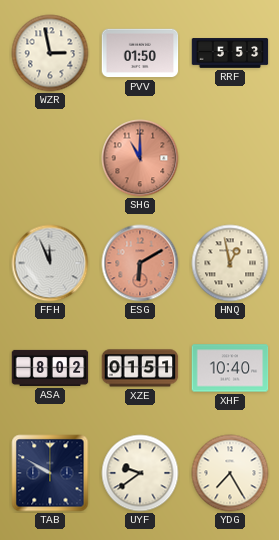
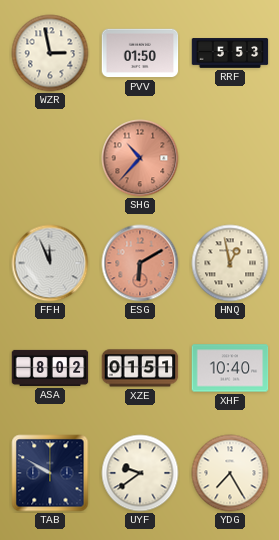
SHG: 11:00 -> 10:37
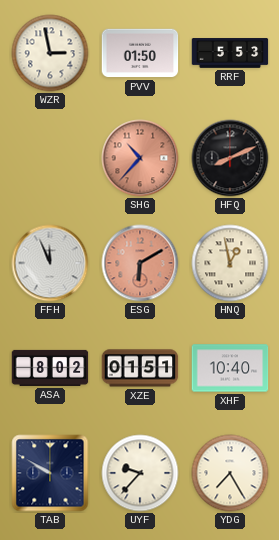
HFQ: none -> 8:11
UYF: 9:39 -> 9:37
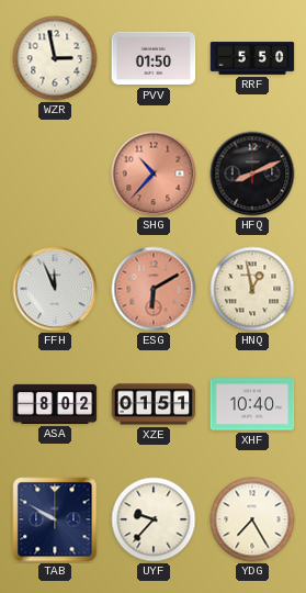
RRF: 5:53 -> 5:50
